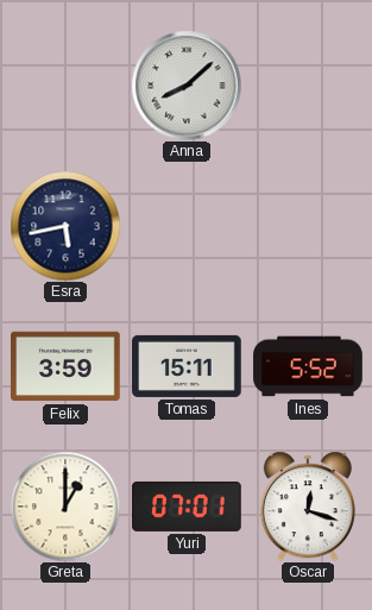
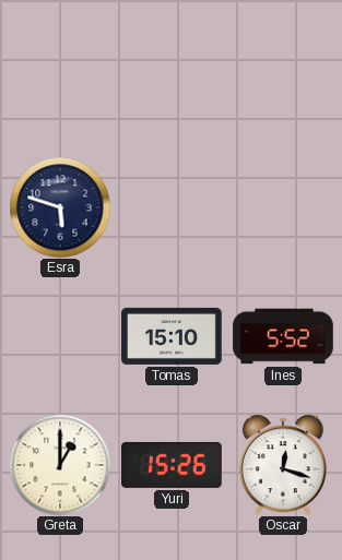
Anna: 8:08 -> none
Esra: 5:43 -> 5:48
Felix: 3:59 -> none
Tomas: 15:11 -> 15:10
Yuri: 07:01 -> 15:26
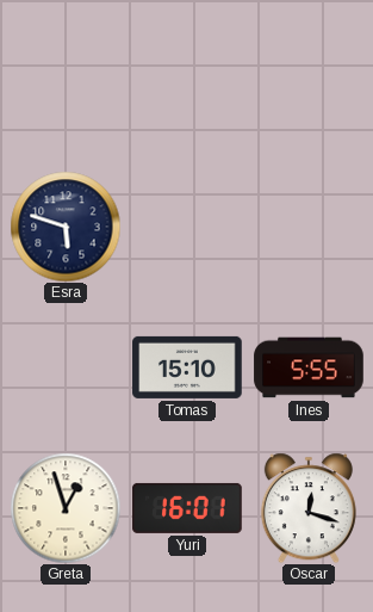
Ines: 5:52 -> 5:55
Greta: 1:00 -> 12:57
Yuri: 15:26 -> 16:01
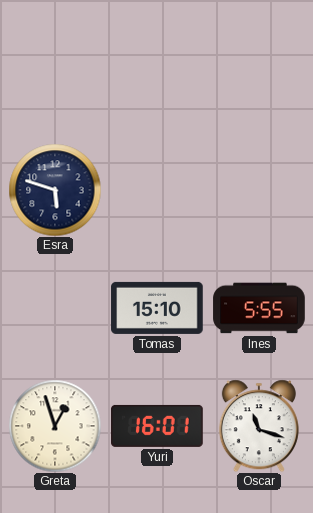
Oscar: 12:18 -> 11:18
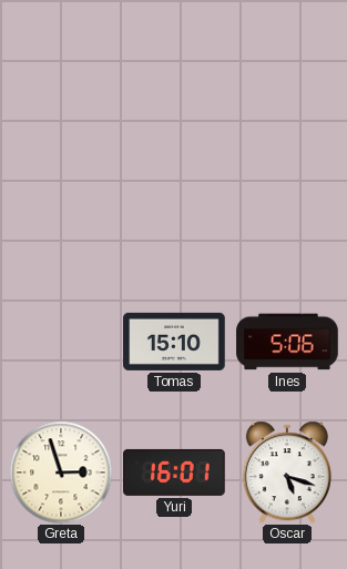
Esra: 5:48 -> none
Ines: 5:55 -> 5:06
Greta: 12:57 -> 2:57
Oscar: 11:18 -> 5:18
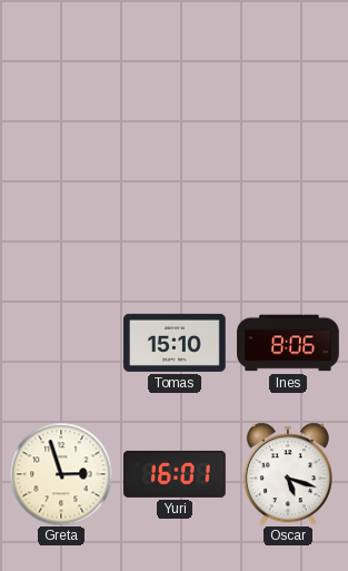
Ines: 5:06 -> 8:06
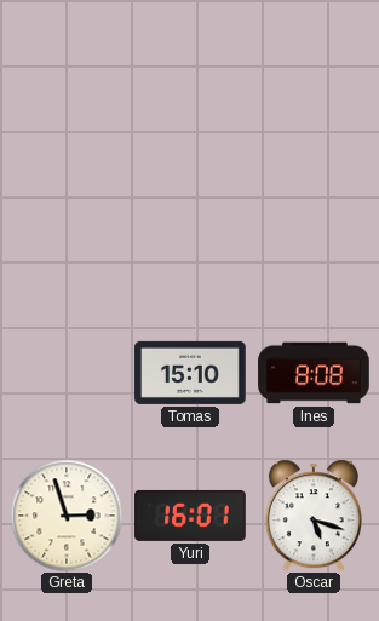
Ines: 8:06 -> 8:08
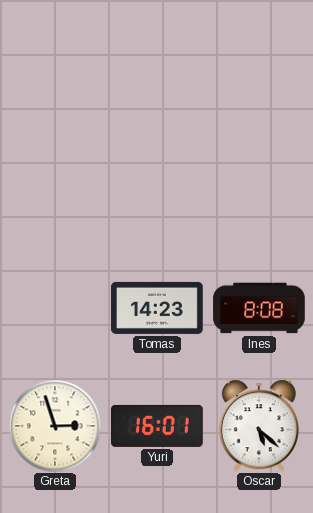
Tomas: 15:10 -> 14:23
Oscar: 5:18 -> 5:22
